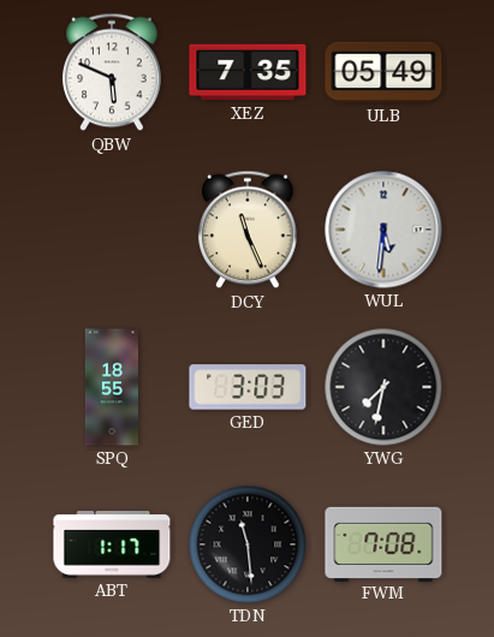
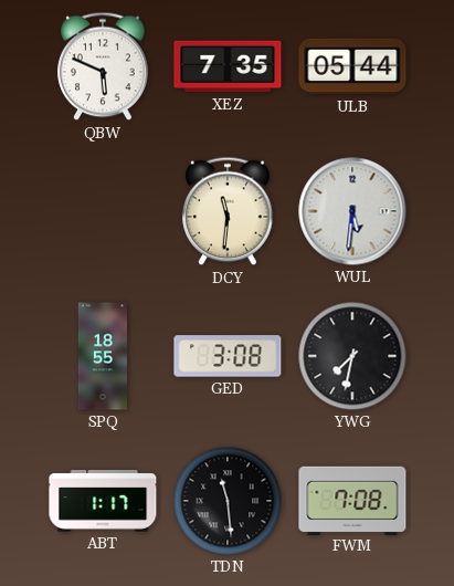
ULB: 05:49 -> 05:44
DCY: 11:26 -> 11:31
GED: 3:03 -> 3:08
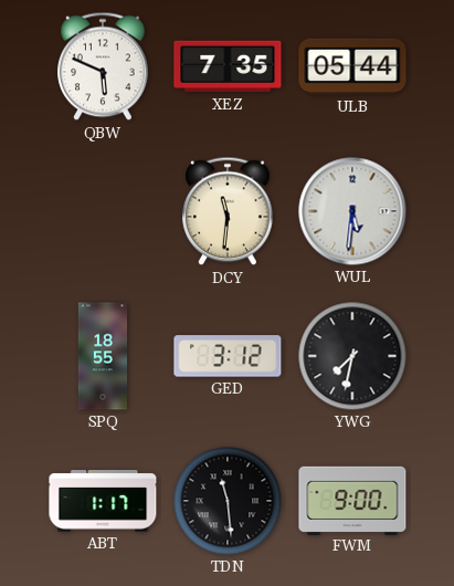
GED: 3:08 -> 3:12
FWM: 7:08 -> 9:00
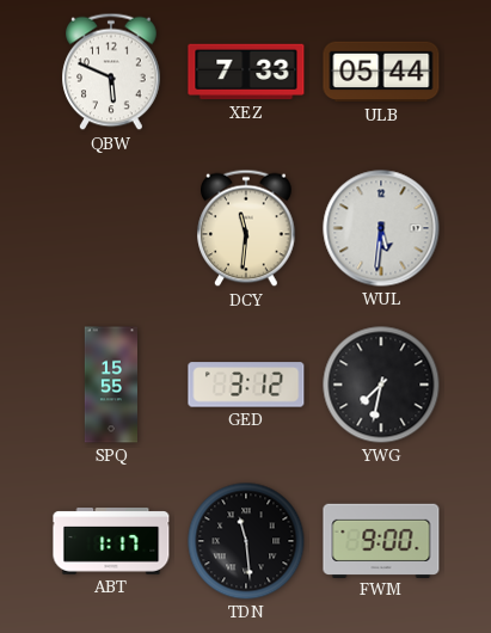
XEZ: 7:35 -> 7:33
SPQ: 18:55 -> 15:55
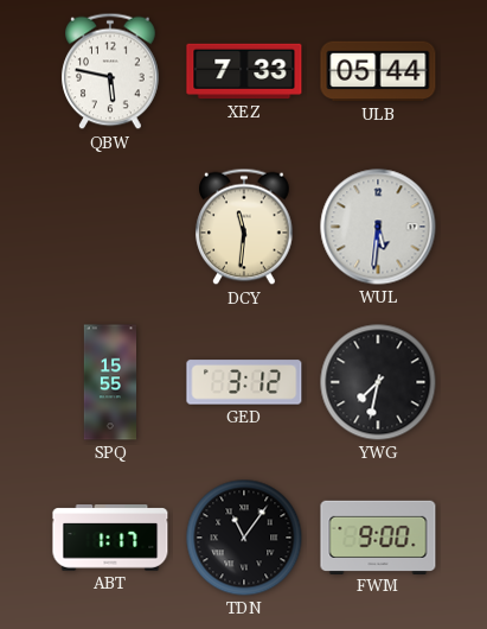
QBW: 5:49 -> 5:47
TDN: 11:29 -> 11:06
